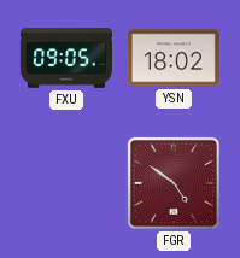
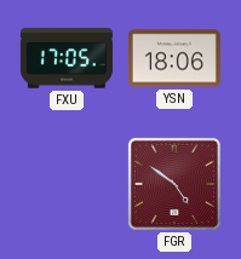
FXU: 09:05 -> 17:05
YSN: 18:02 -> 18:06
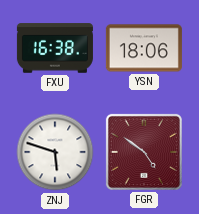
FXU: 17:05 -> 16:38
ZNJ: none -> 5:48
